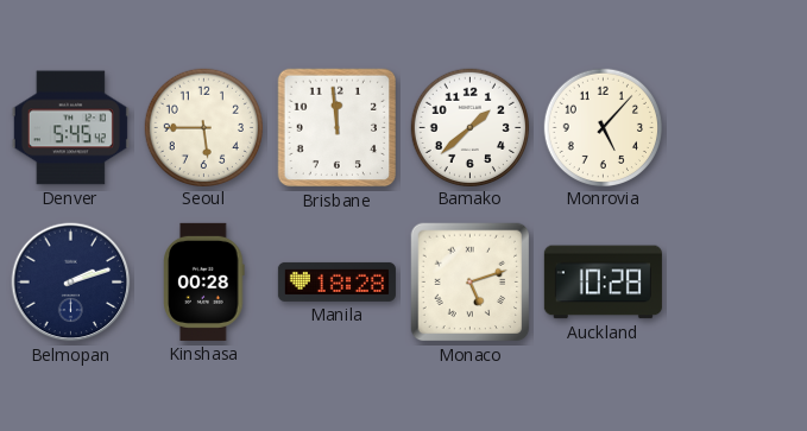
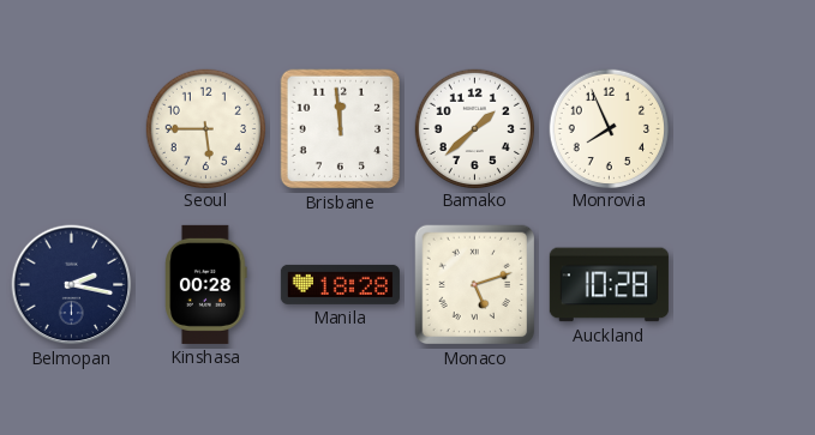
Denver: 5:45 -> none
Monrovia: 5:07 -> 7:56
Belmopan: 2:12 -> 2:17
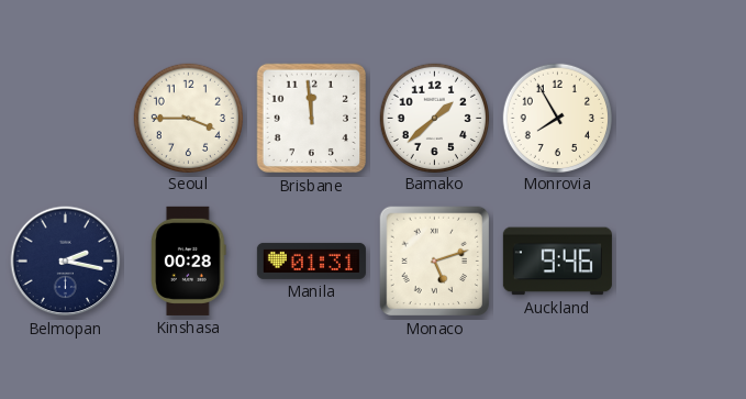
Seoul: 5:45 -> 3:45
Monrovia: 7:56 -> 7:55
Manila: 18:28 -> 01:31
Auckland: 10:28 -> 9:46
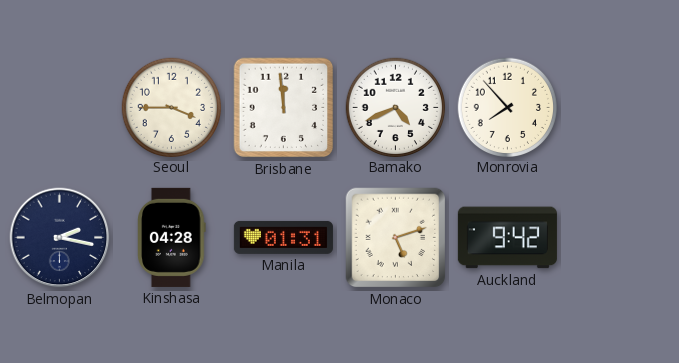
Bamako: 1:38 -> 4:41
Monrovia: 7:55 -> 7:53
Kinshasa: 00:28 -> 04:28
Auckland: 9:46 -> 9:42
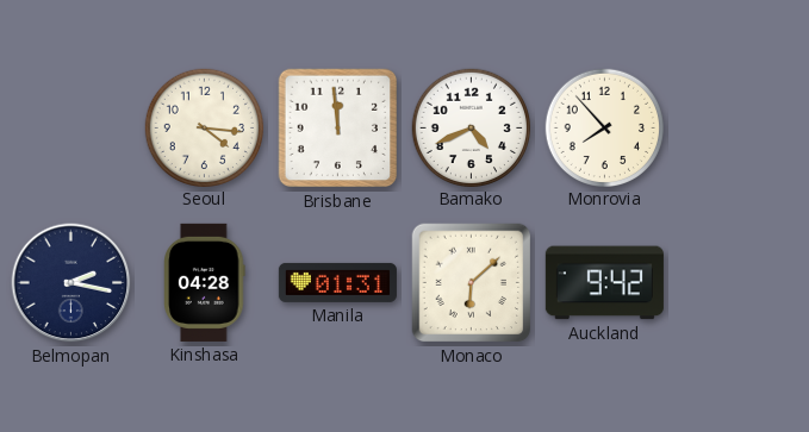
Seoul: 3:45 -> 4:16
Monaco: 5:12 -> 6:08
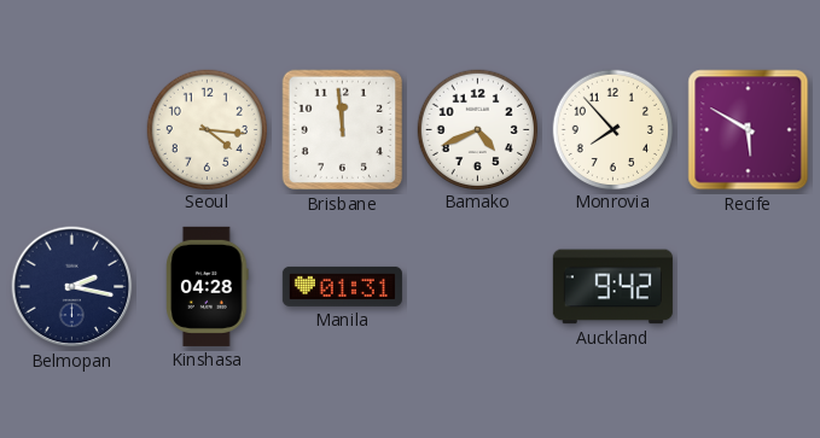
Recife: none -> 5:50
Monaco: 6:08 -> none
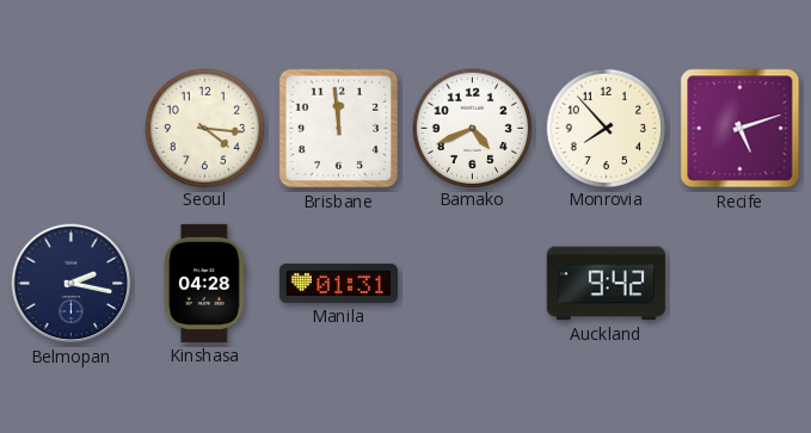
Recife: 5:50 -> 5:12
